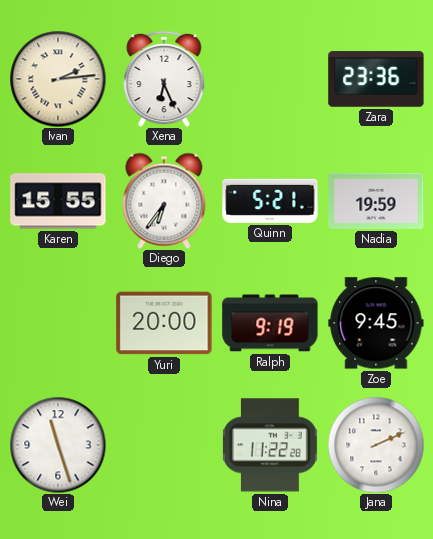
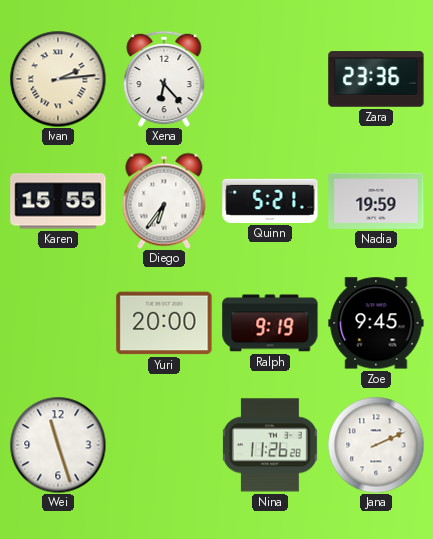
Xena: 6:26 -> 6:23
Nina: 11:22 -> 11:26
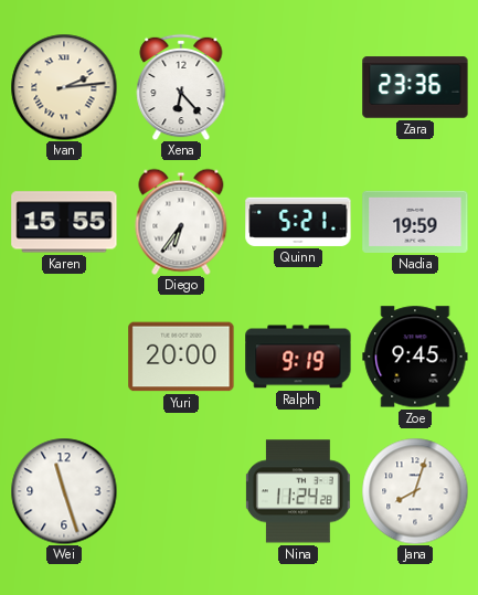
Nina: 11:26 -> 11:24
Jana: 2:11 -> 8:03
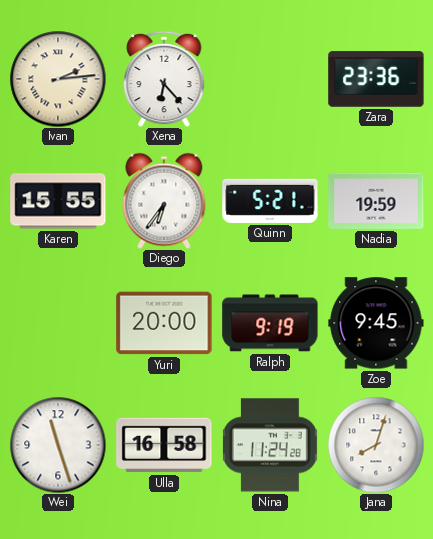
Ulla: none -> 16:58
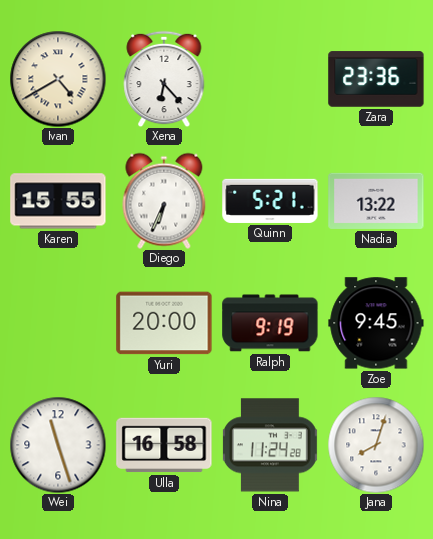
Ivan: 2:14 -> 4:40
Diego: 6:36 -> 6:34
Nadia: 19:59 -> 13:22
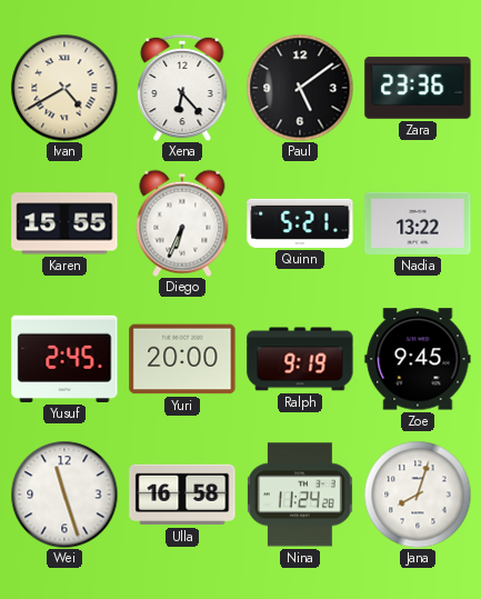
Paul: none -> 5:09
Yusuf: none -> 2:45
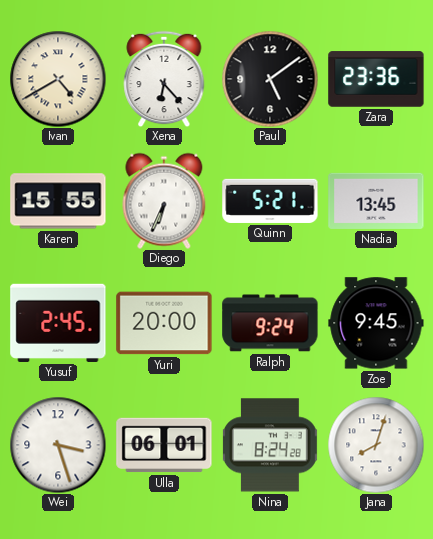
Nadia: 13:22 -> 13:45
Ralph: 9:19 -> 9:24
Wei: 11:27 -> 3:27
Ulla: 16:58 -> 06:01
Nina: 11:24 -> 8:24
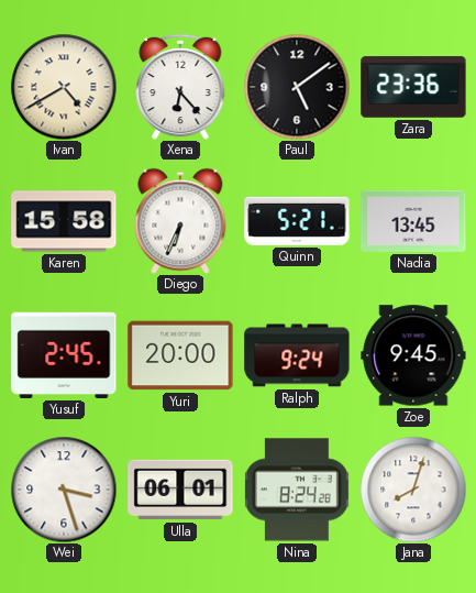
Karen: 15:55 -> 15:58
